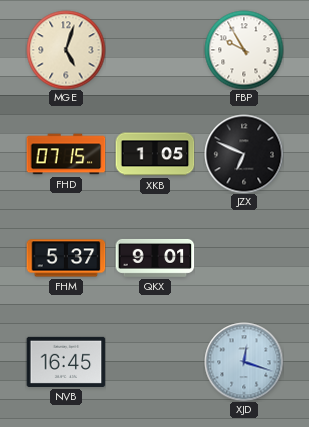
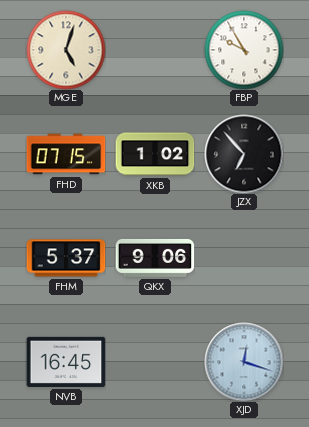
XKB: 1:05 -> 1:02
JZX: 6:49 -> 6:53
QKX: 9:01 -> 9:06
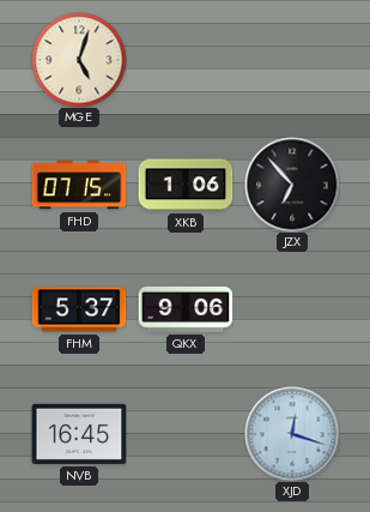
FBP: 9:55 -> none
XKB: 1:02 -> 1:06
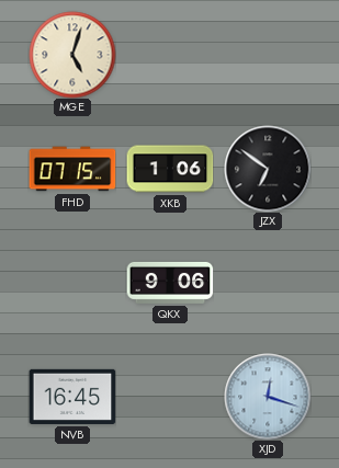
JZX: 6:53 -> 6:51
FHM: 5:37 -> none
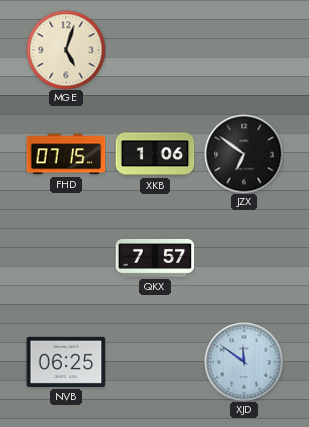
QKX: 9:06 -> 7:57
NVB: 16:45 -> 06:25
XJD: 12:18 -> 11:51
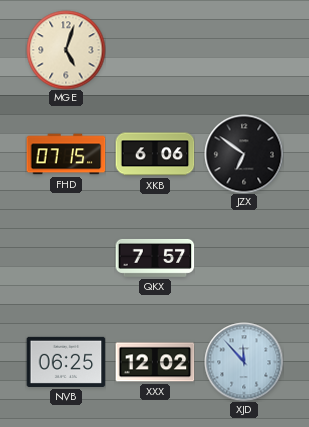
XKB: 1:06 -> 6:06
XXX: none -> 12:02
XJD: 11:51 -> 11:53
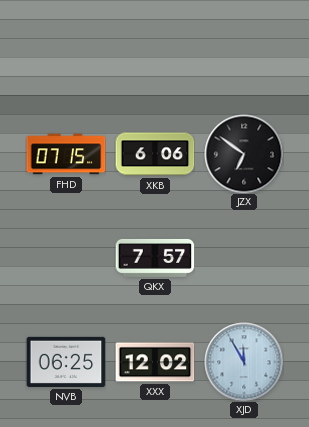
MGE: 5:03 -> none
XJD: 11:53 -> 11:55
